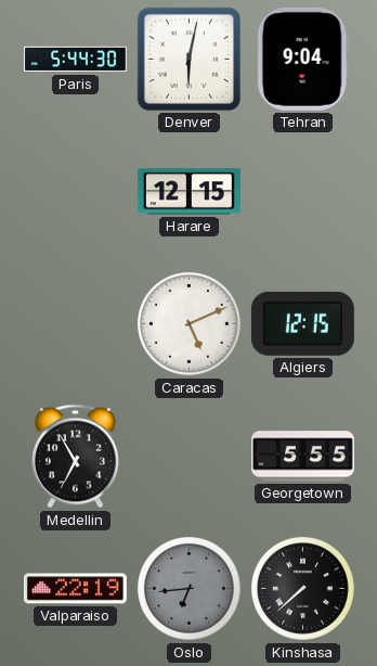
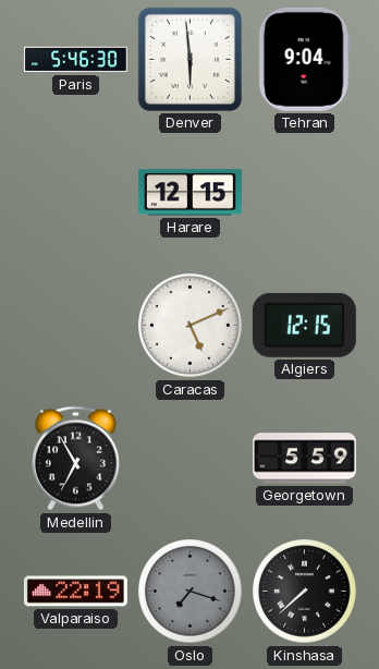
Paris: 5:44 -> 5:46
Denver: 6:02 -> 5:59
Georgetown: 5:55 -> 5:59
Oslo: 6:44 -> 7:18
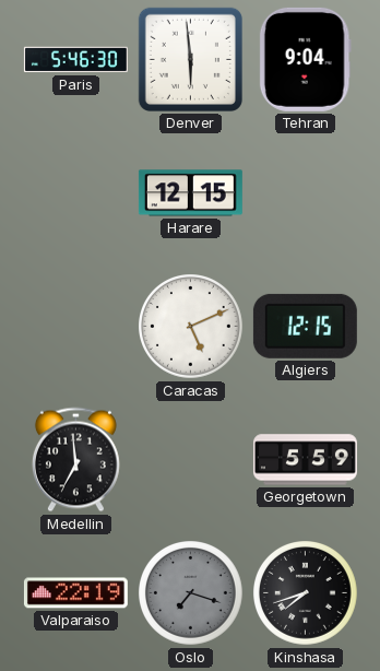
Medellin: 6:55 -> 6:59
Kinshasa: 7:38 -> 7:42
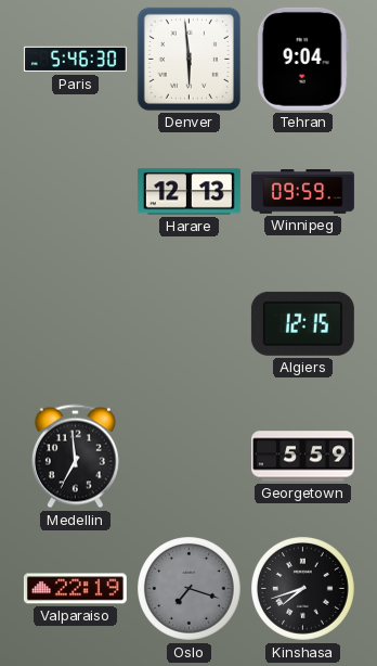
Harare: 12:15 -> 12:13
Winnipeg: none -> 09:59
Caracas: 5:11 -> none
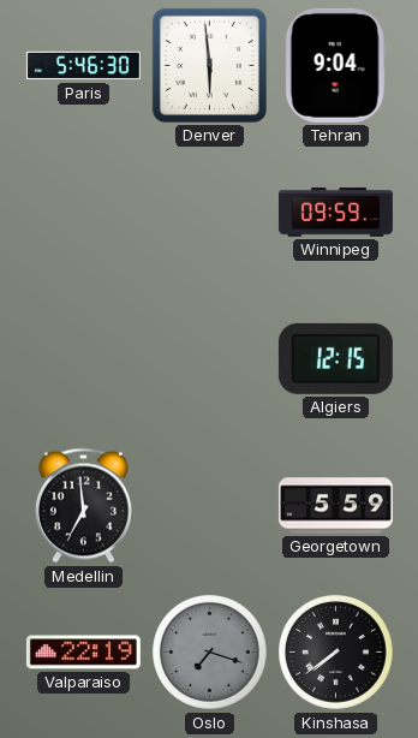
Harare: 12:13 -> none
Kinshasa: 7:42 -> 7:39
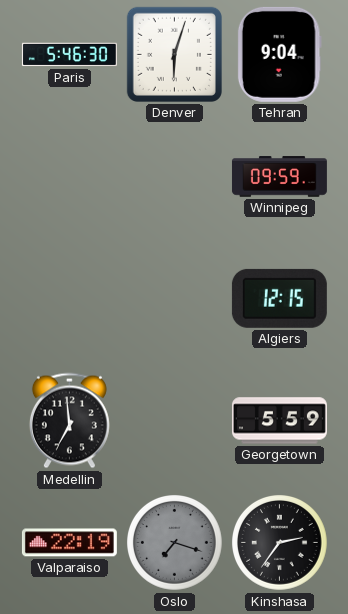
Denver: 5:59 -> 6:03
Kinshasa: 7:39 -> 2:36
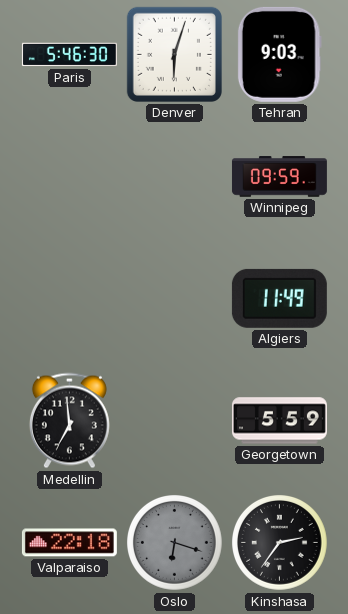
Tehran: 9:04 -> 9:03
Algiers: 12:15 -> 11:49
Valparaiso: 22:19 -> 22:18
Oslo: 7:18 -> 6:18
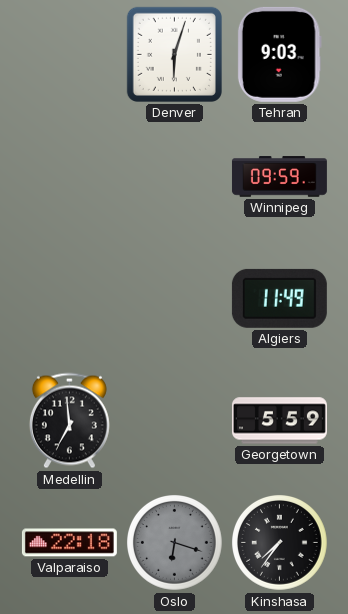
Paris: 5:46 -> none
Kinshasa: 2:36 -> 7:36
